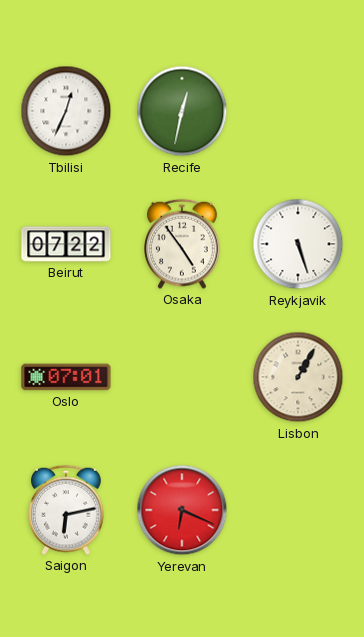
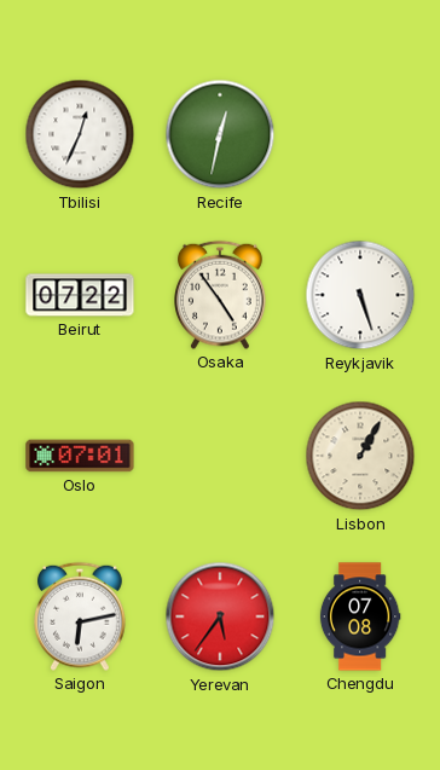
Yerevan: 6:19 -> 5:36
Chengdu: none -> 07:08
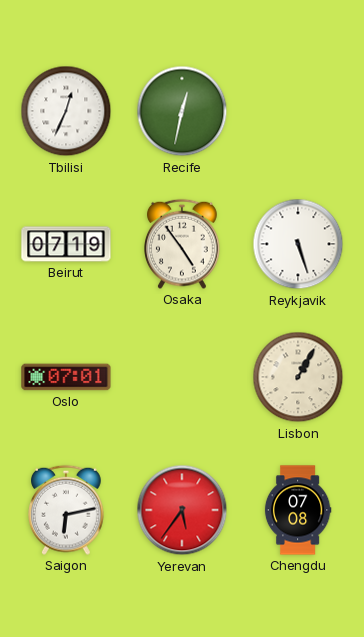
Beirut: 07:22 -> 07:19
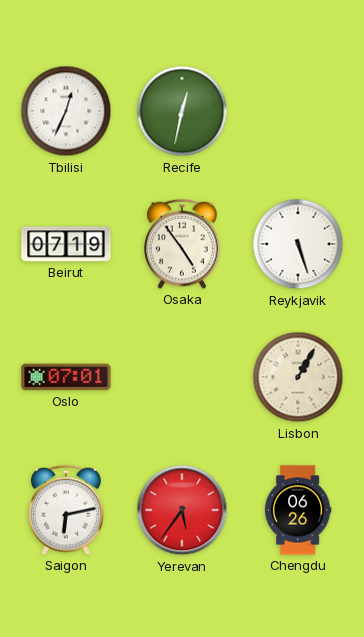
Chengdu: 07:08 -> 06:26
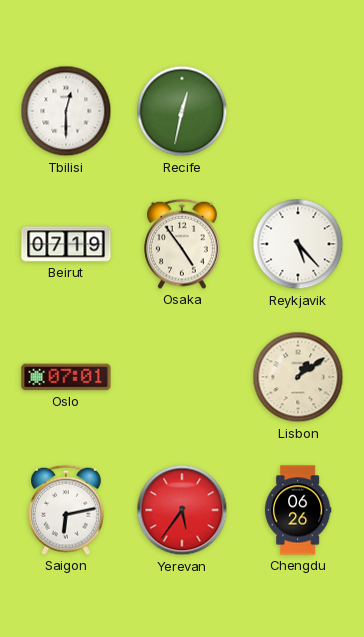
Tbilisi: 12:34 -> 12:30
Reykjavik: 5:27 -> 5:23
Lisbon: 1:05 -> 1:09
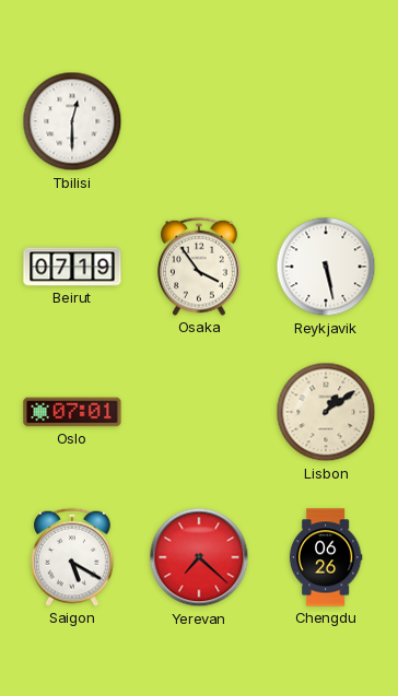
Recife: 12:32 -> none
Osaka: 4:54 -> 3:54
Reykjavik: 5:23 -> 5:28
Saigon: 6:13 -> 5:20
Yerevan: 5:36 -> 7:22
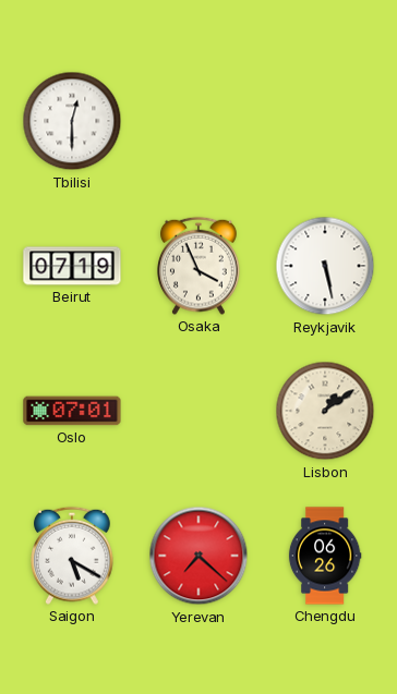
Osaka: 3:54 -> 3:56
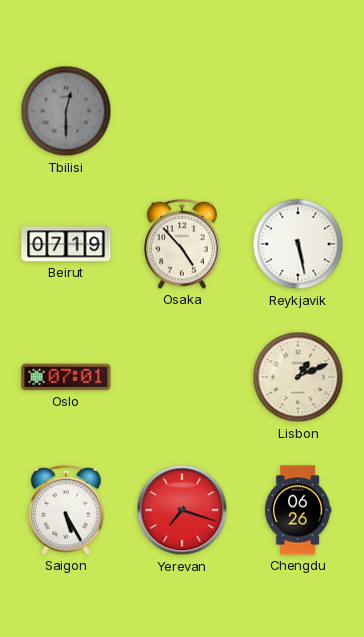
Tbilisi dial: white -> grey
Osaka: 3:56 -> 4:53
Lisbon: 1:09 -> 1:11
Saigon: 5:20 -> 5:25
Yerevan: 7:22 -> 7:18
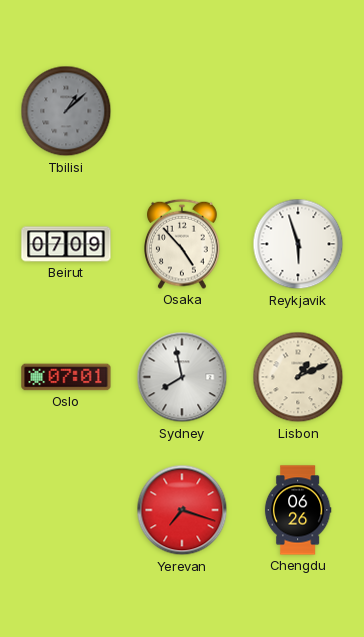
Tbilisi: 12:30 -> 1:08
Beirut: 07:19 -> 07:09
Reykjavik: 5:28 -> 5:57
Sydney: none -> 7:58
Saigon: 5:25 -> none
